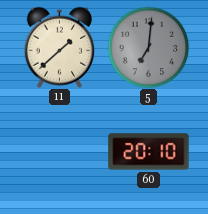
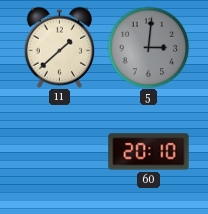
5: 7:01 -> 3:01
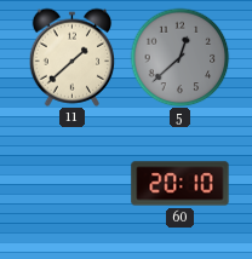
5: 3:01 -> 12:38
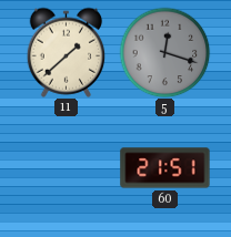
5: 12:38 -> 12:18
60: 20:10 -> 21:51
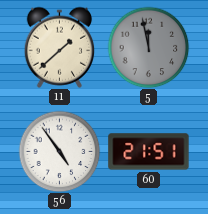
5: 12:18 -> 11:58
56: none -> 4:54
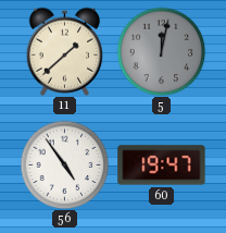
5: 11:58 -> 12:02
60: 21:51 -> 19:47
